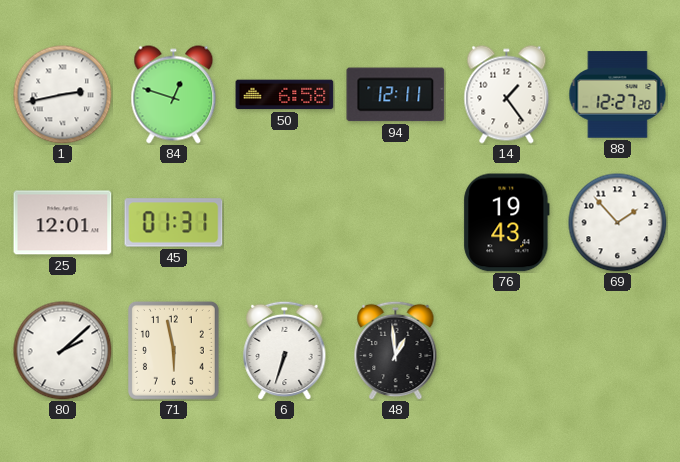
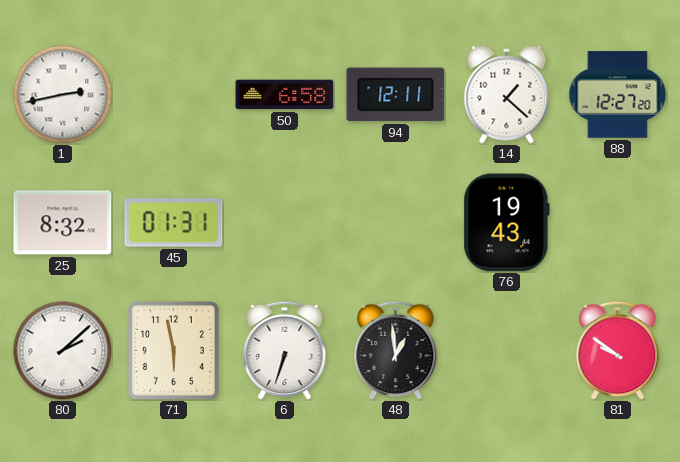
84: 12:48 -> none
14: 1:24 -> 1:22
25: 12:01 -> 8:32
69: 1:53 -> none
81: none -> 9:51
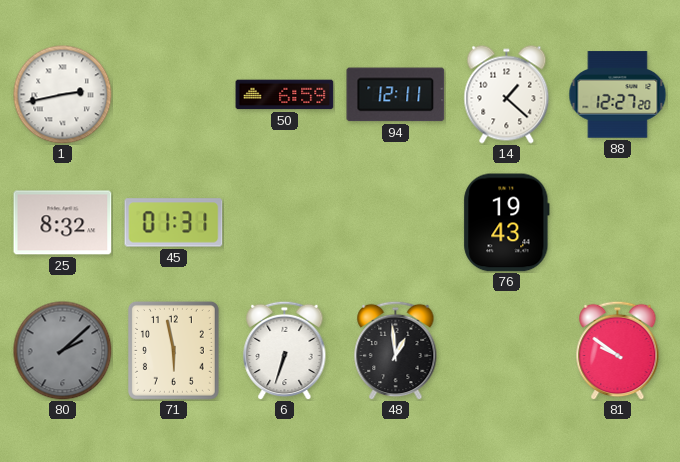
50: 6:58 -> 6:59
80 dial: white -> grey
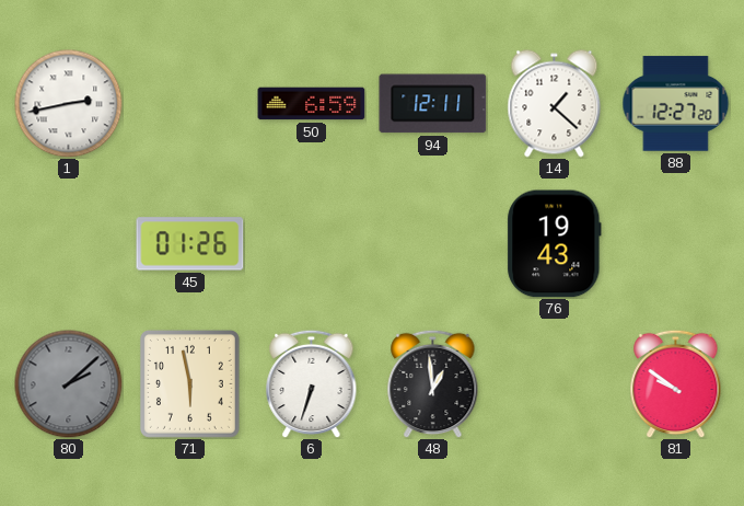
25: 8:32 -> none
45: 01:31 -> 01:26
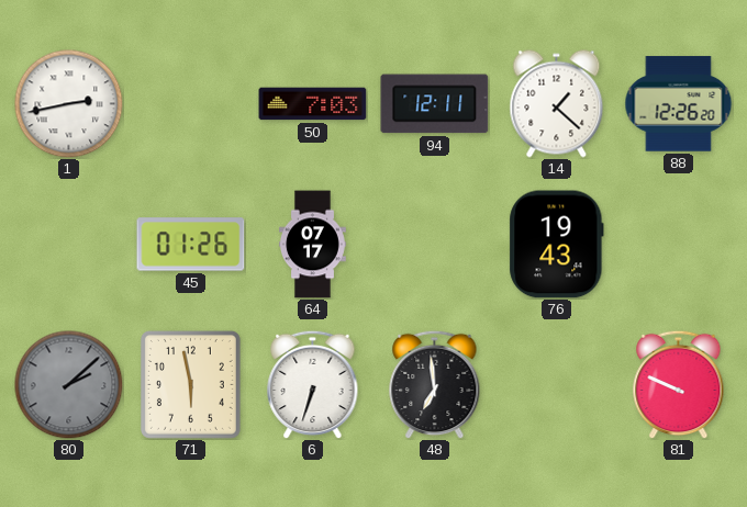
50: 6:59 -> 7:03
88: 12:27 -> 12:26
64: none -> 07:17
48: 12:59 -> 6:59
81: 9:51 -> 9:49
